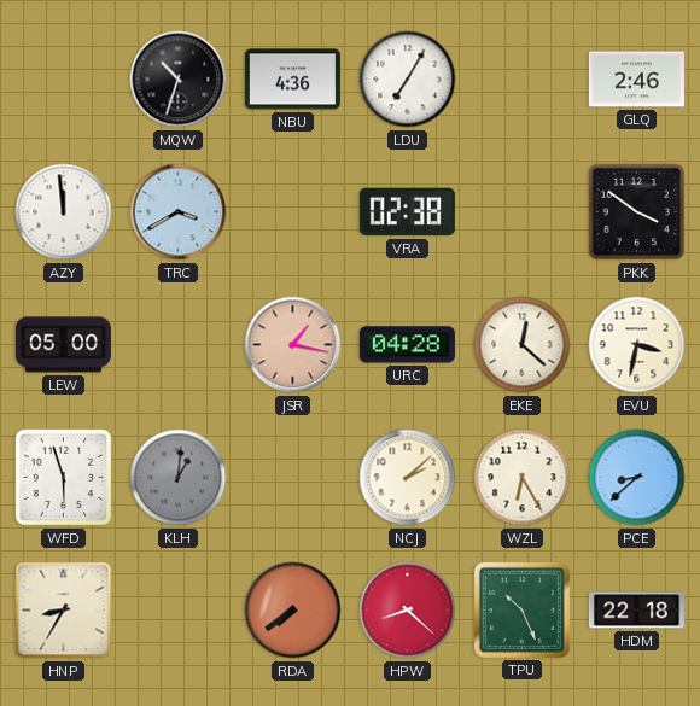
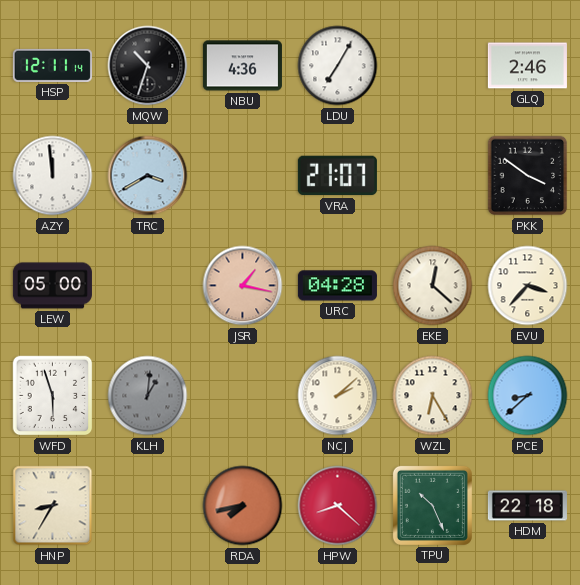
HSP: none -> 12:11
VRA: 02:38 -> 21:07
EVU: 3:32 -> 3:37
RDA: 7:39 -> 7:43
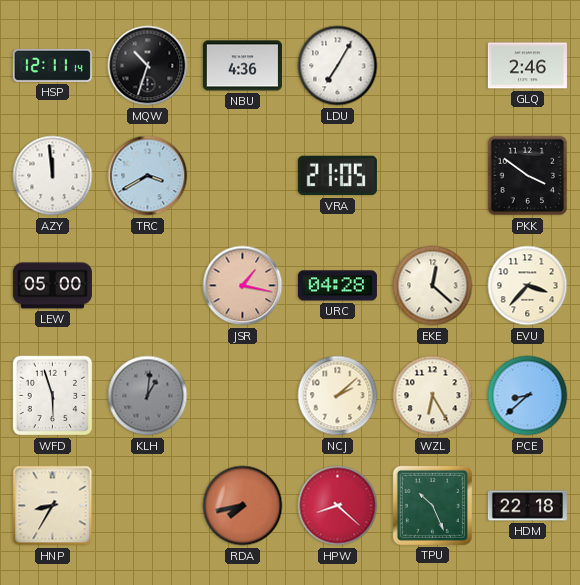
VRA: 21:07 -> 21:05
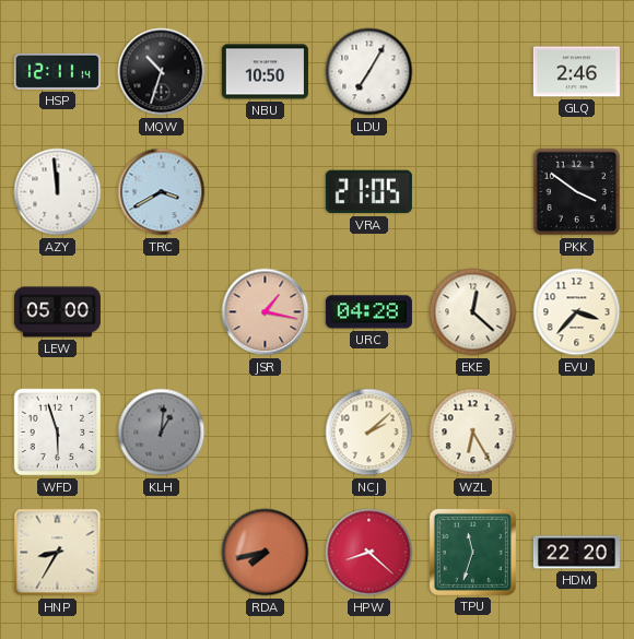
NBU: 4:36 -> 10:50
PCE: 8:38 -> none
TPU: 10:26 -> 11:33
HDM: 22:18 -> 22:20
